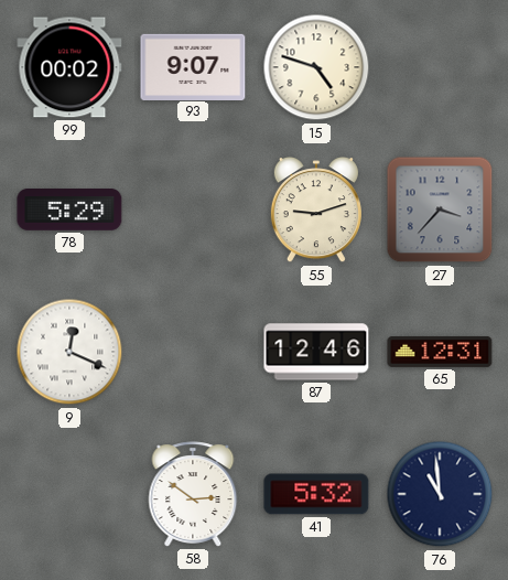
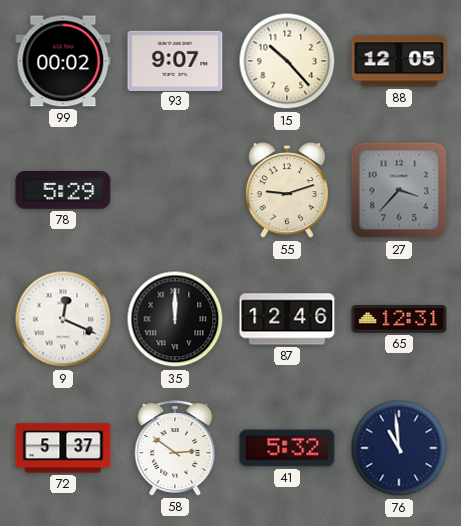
15: 4:48 -> 10:23
88: none -> 12:05
35: none -> 12:00
72: none -> 5:37
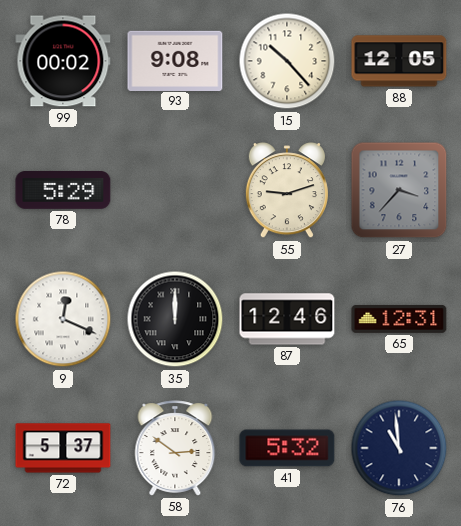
93: 9:07 -> 9:08
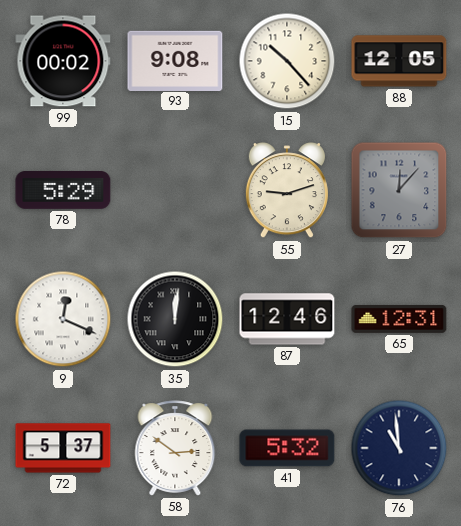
27: 3:37 -> 12:07
35: 12:00 -> 12:01
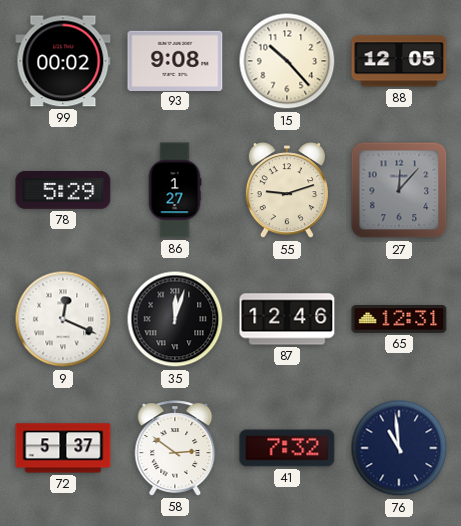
86: none -> 1:27
35: 12:01 -> 12:03
41: 5:32 -> 7:32
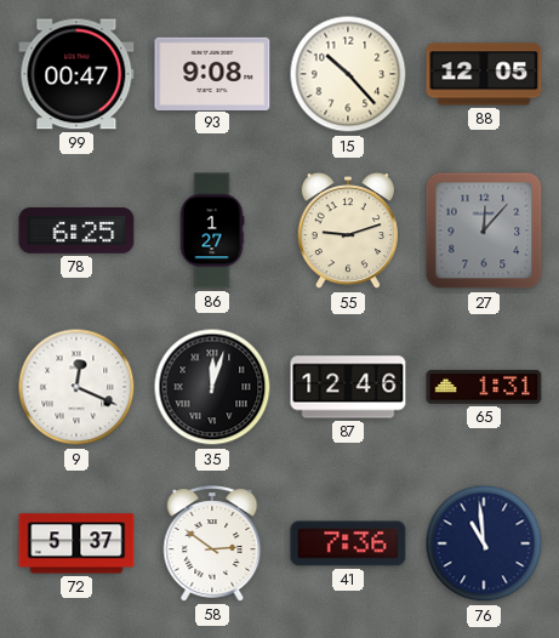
99: 00:02 -> 00:47
78: 5:29 -> 6:25
65: 12:31 -> 1:31
41: 7:32 -> 7:36
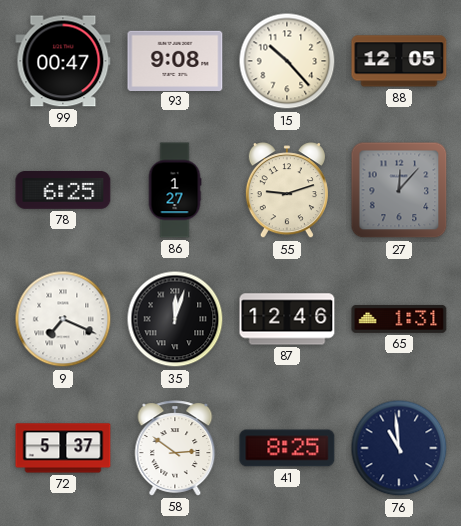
9: 12:19 -> 7:19
41: 7:36 -> 8:25
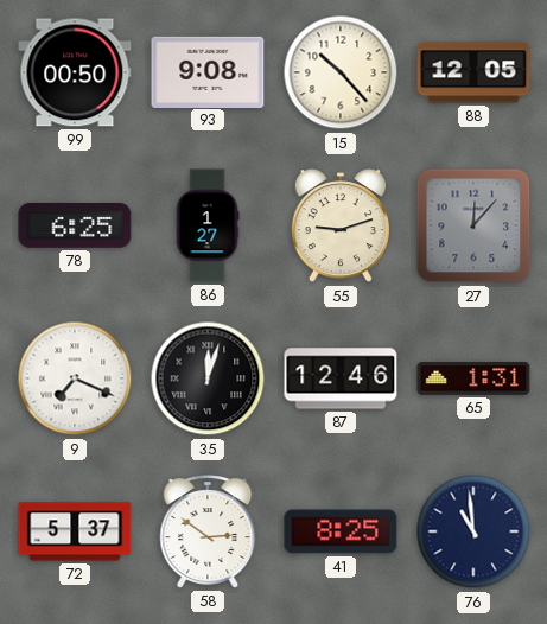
99: 00:47 -> 00:50
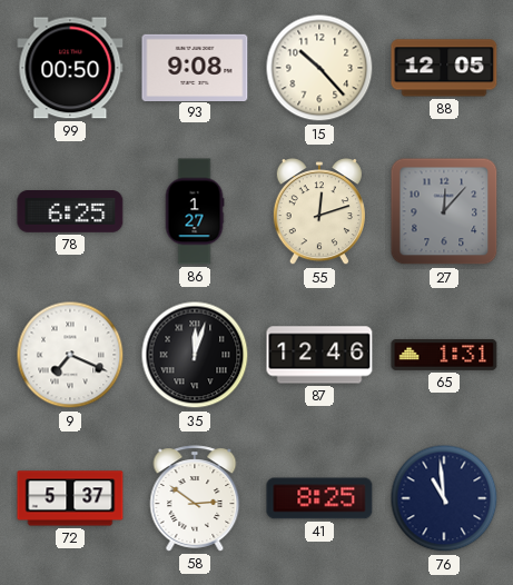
55: 9:12 -> 12:12
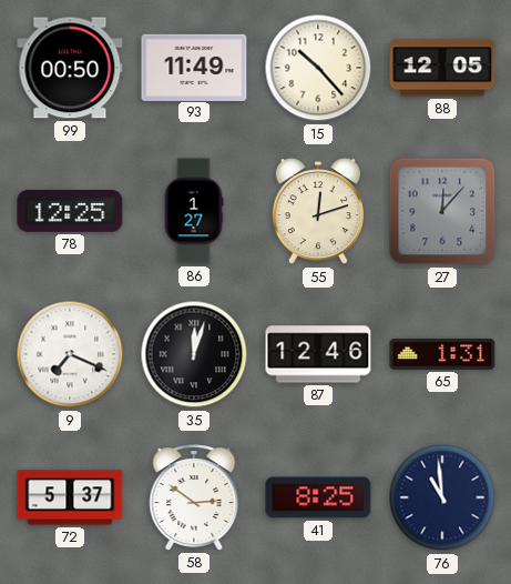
93: 9:08 -> 11:49
78: 6:25 -> 12:25
